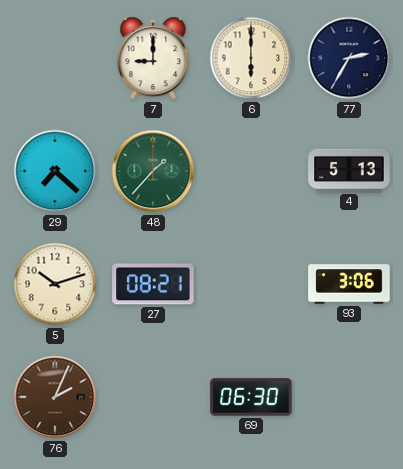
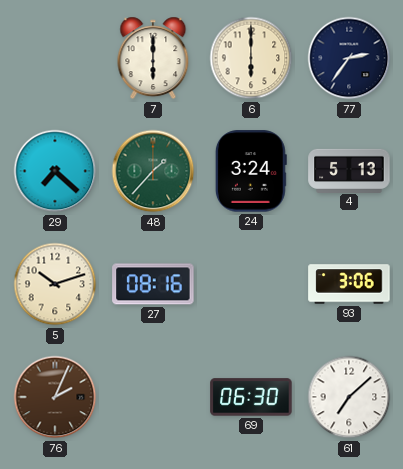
7: 9:00 -> 6:00
77: 2:35 -> 2:36
24: none -> 3:24
27: 08:21 -> 08:16
61: none -> 7:08
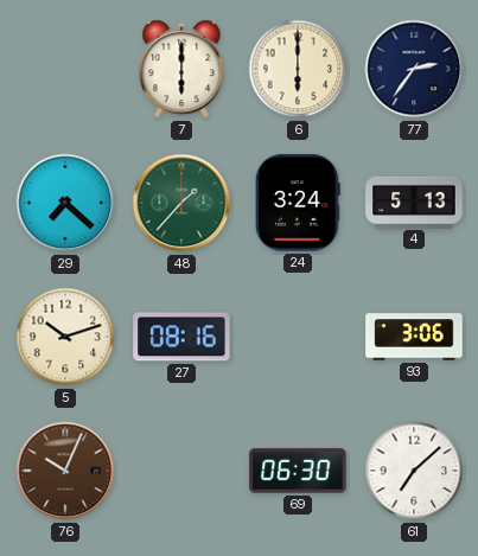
76: 2:04 -> 10:04
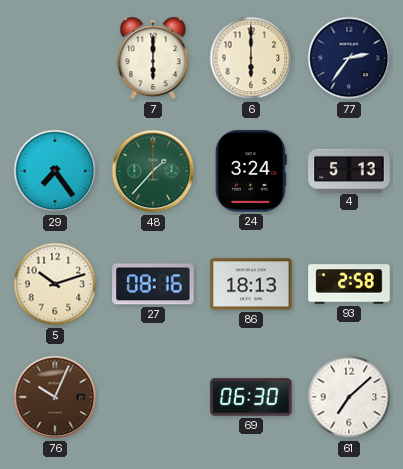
29: 7:22 -> 7:24
86: none -> 18:13
93: 3:06 -> 2:58
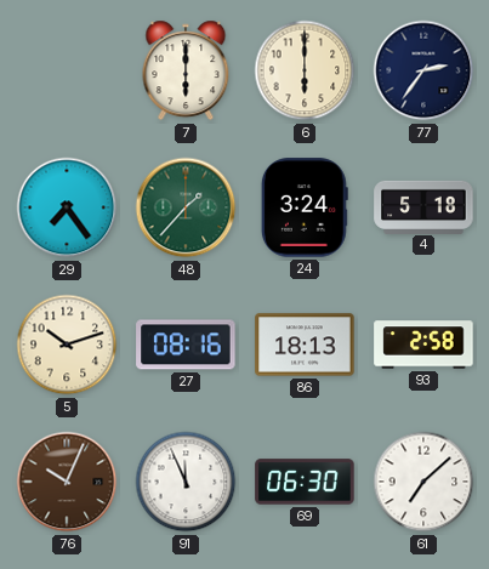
4: 5:13 -> 5:18
91: none -> 11:56
